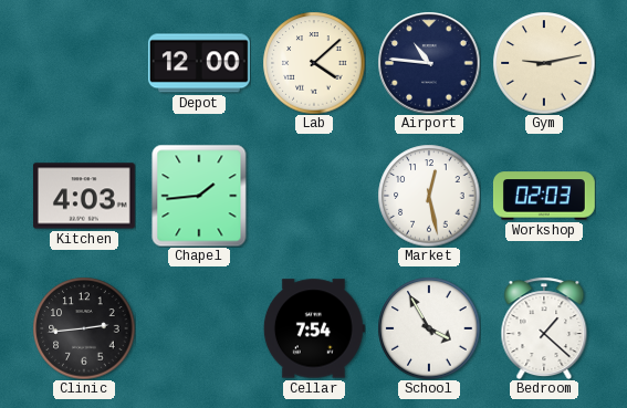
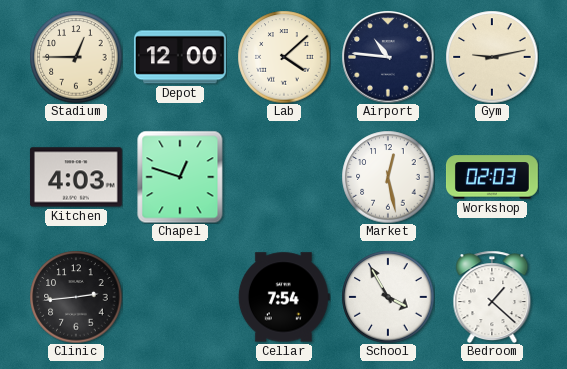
Stadium: none -> 12:45
Chapel: 1:44 -> 12:48
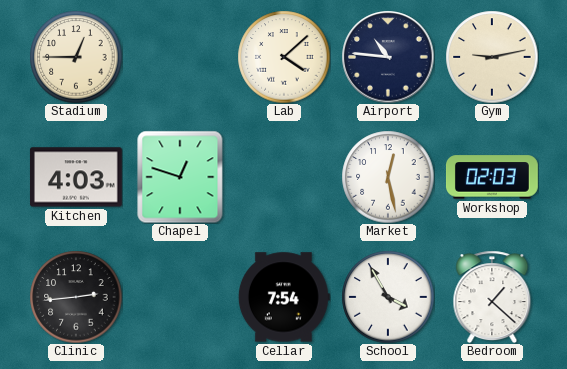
Depot: 12:00 -> none
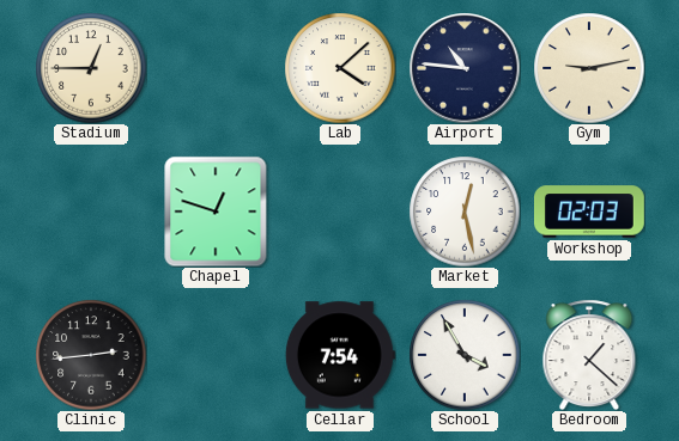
Kitchen: 4:03 -> none
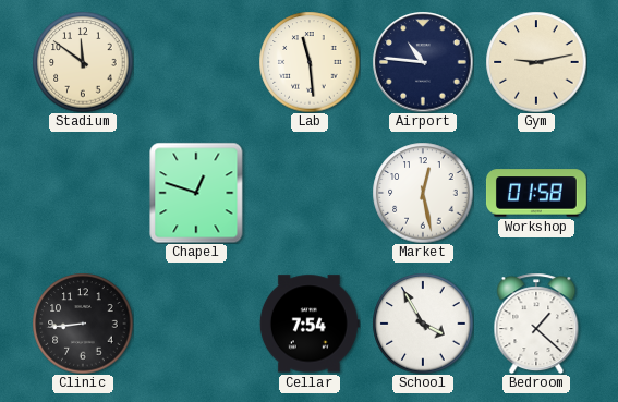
Stadium: 12:45 -> 11:51
Lab: 4:08 -> 11:29
Workshop: 02:03 -> 01:58
Clinic: 2:44 -> 8:44
